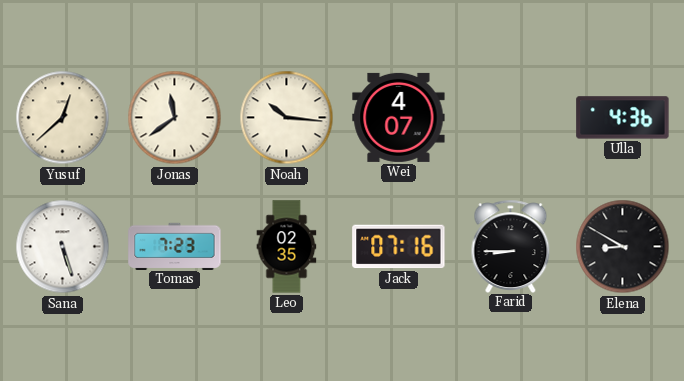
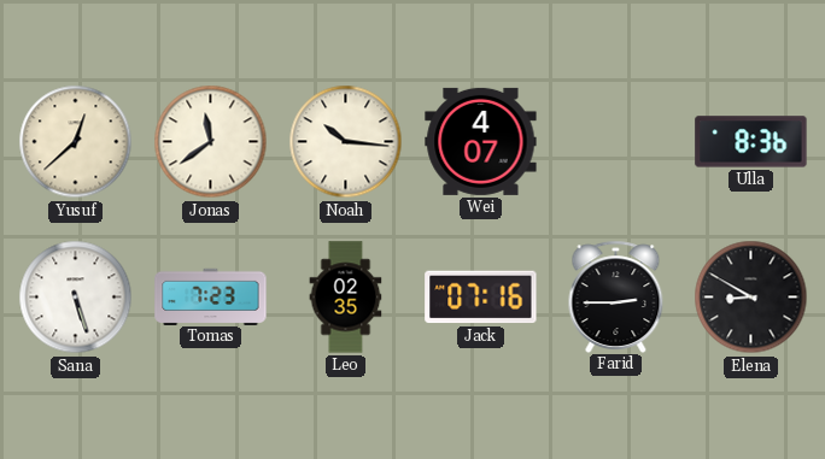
Ulla: 4:36 -> 8:36
Farid: 8:45 -> 2:45
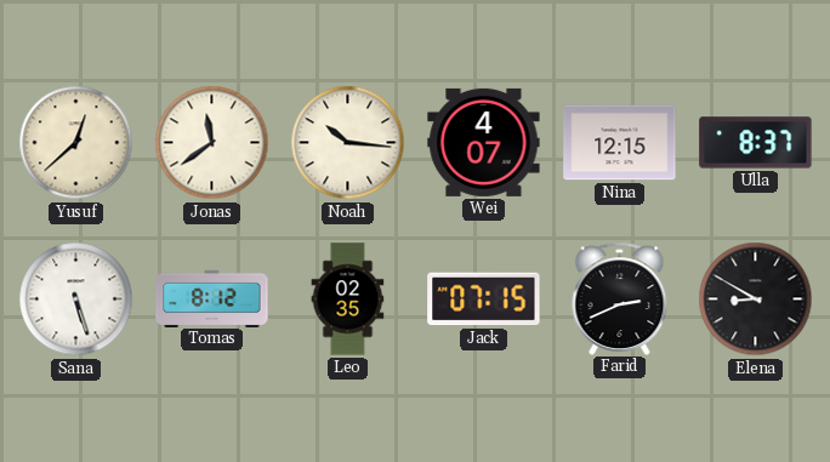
Nina: none -> 12:15
Ulla: 8:36 -> 8:37
Tomas: 7:23 -> 8:12
Jack: 07:16 -> 07:15
Farid: 2:45 -> 2:41
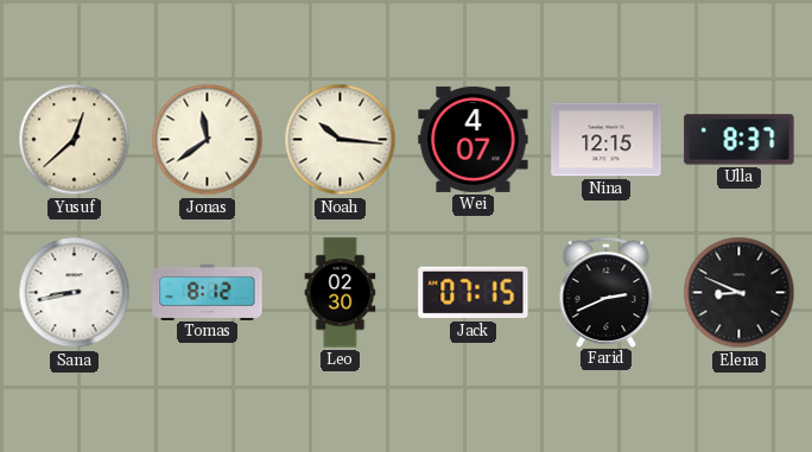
Sana: 5:27 -> 8:43
Leo: 02:35 -> 02:30
Elena: 8:50 -> 8:49
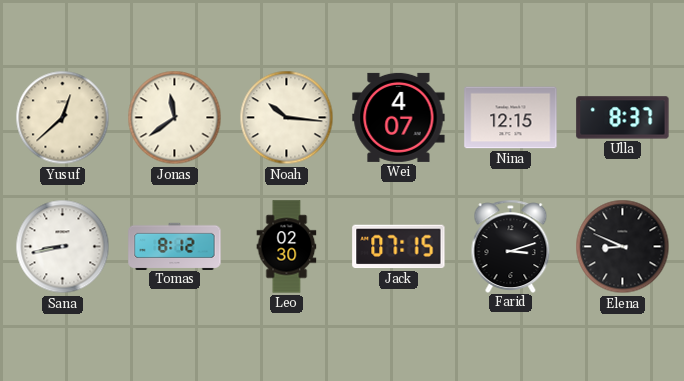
Farid: 2:41 -> 3:12
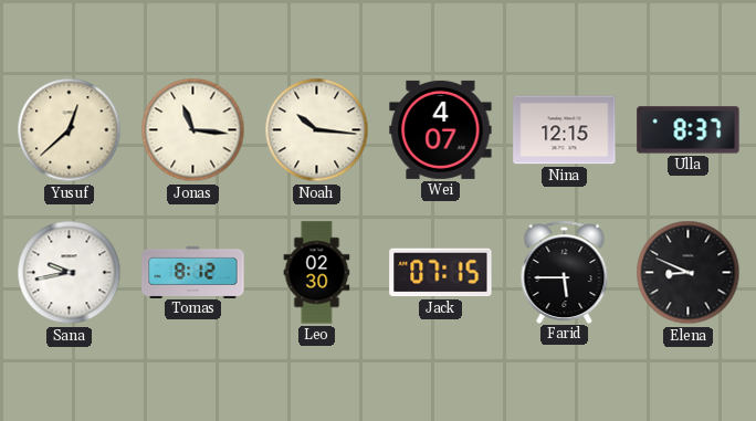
Jonas: 11:39 -> 11:16
Sana: 8:43 -> 9:43
Farid: 3:12 -> 5:45
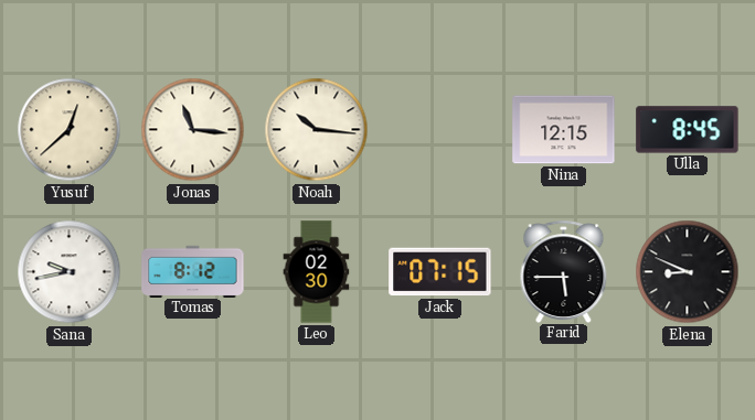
Wei: 4:07 -> none
Ulla: 8:37 -> 8:45
